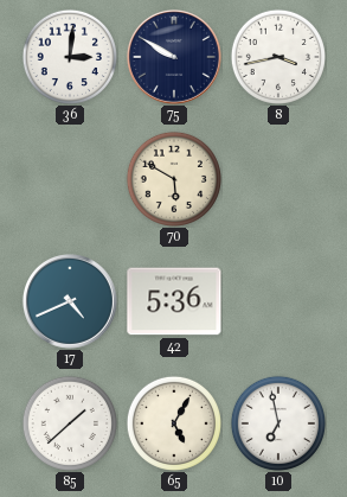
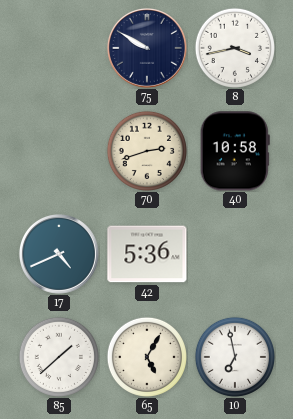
36: 3:01 -> none
70: 5:50 -> 2:42
40: none -> 10:58
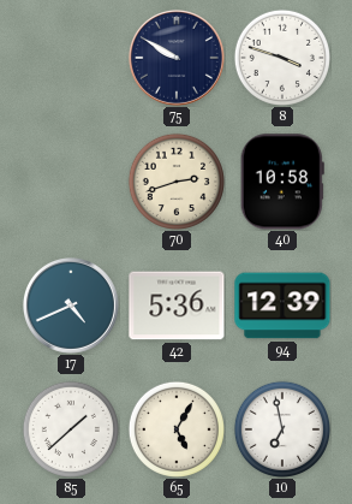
8: 3:43 -> 3:48
94: none -> 12:39
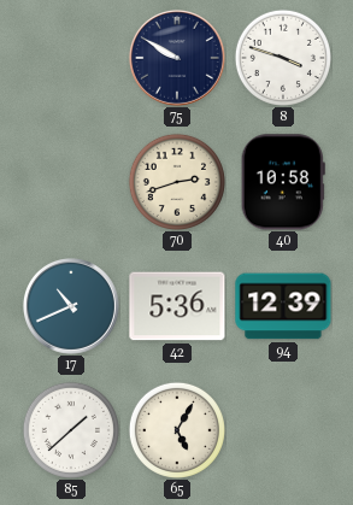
17: 4:41 -> 10:41
10: 6:58 -> none
